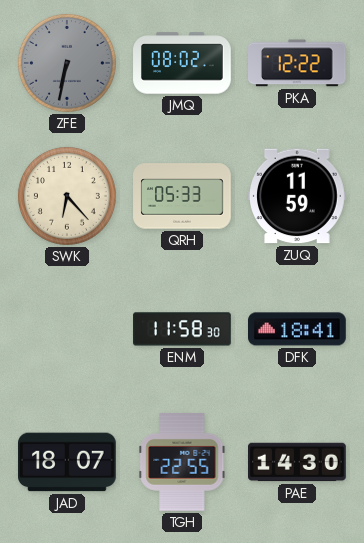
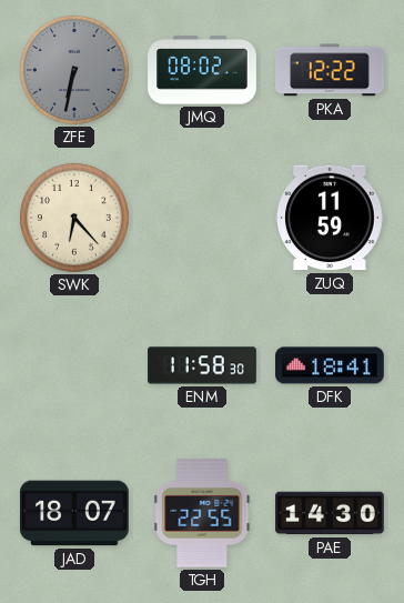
QRH: 05:33 -> none
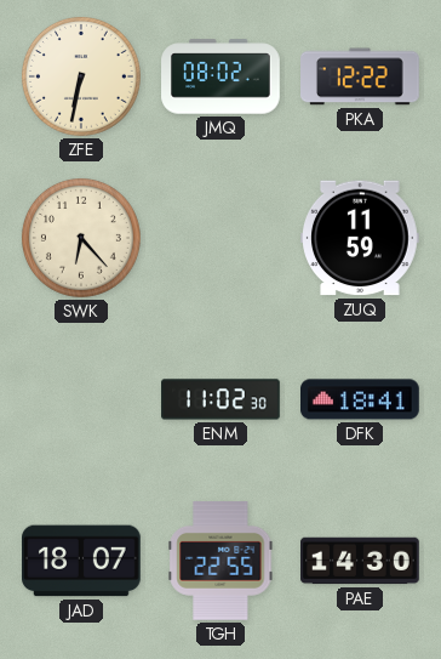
ZFE dial: grey -> cream
ENM: 11:58 -> 11:02
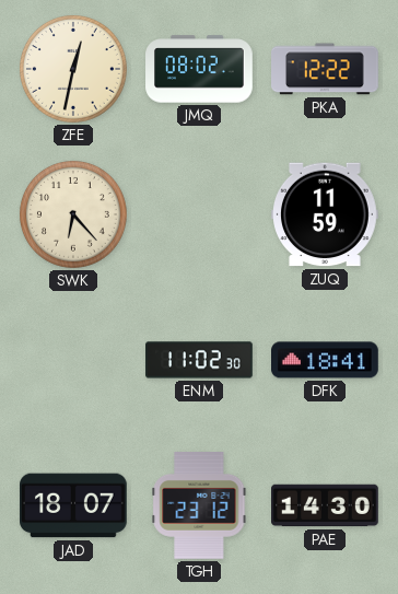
ZFE: 6:32 -> 12:32
TGH: 22:55 -> 23:12
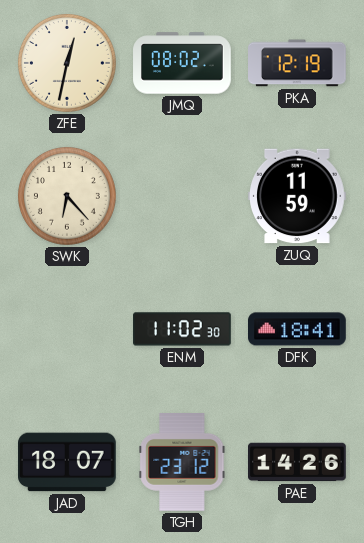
PKA: 12:22 -> 12:19
PAE: 14:30 -> 14:26
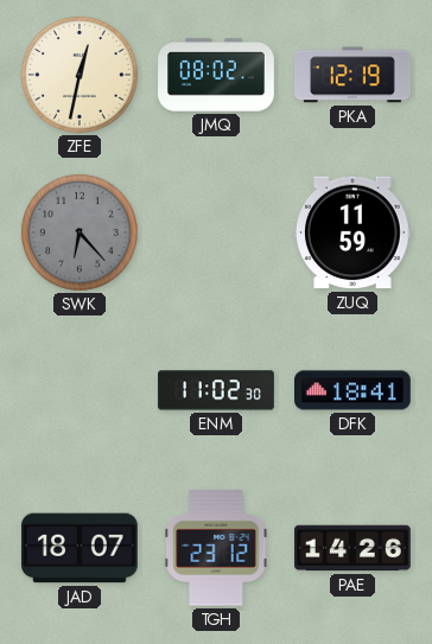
SWK dial: cream -> grey
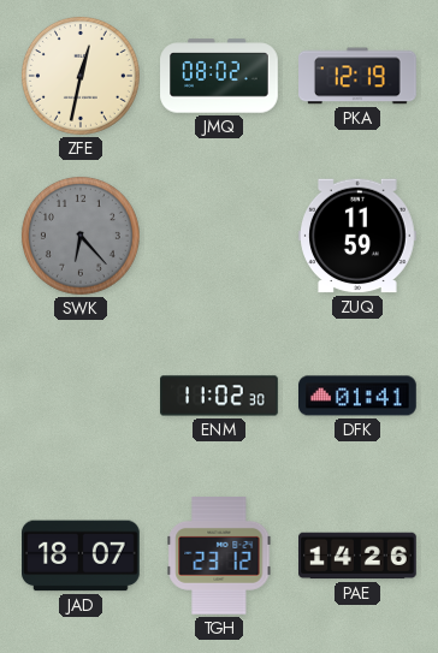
DFK: 18:41 -> 01:41
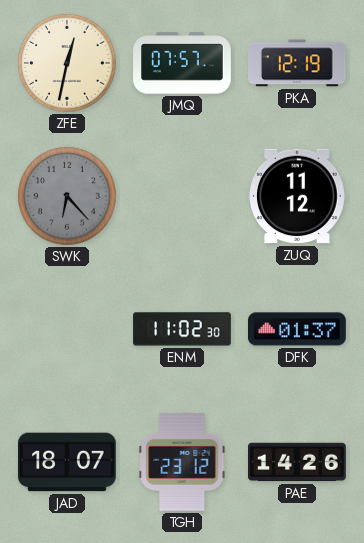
JMQ: 08:02 -> 07:57
ZUQ: 11:59 -> 11:12
DFK: 01:41 -> 01:37
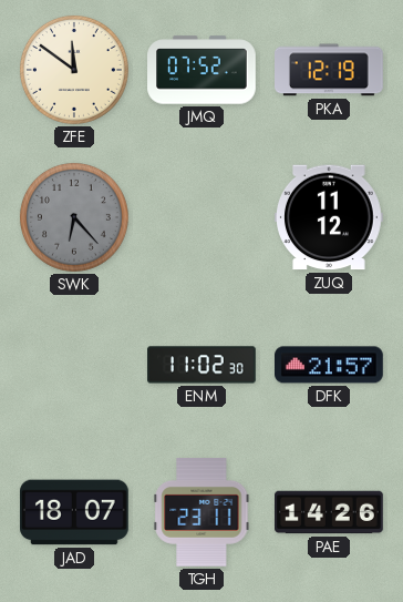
ZFE: 12:32 -> 11:51
JMQ: 07:57 -> 07:52
DFK: 01:37 -> 21:57
TGH: 23:12 -> 23:11
